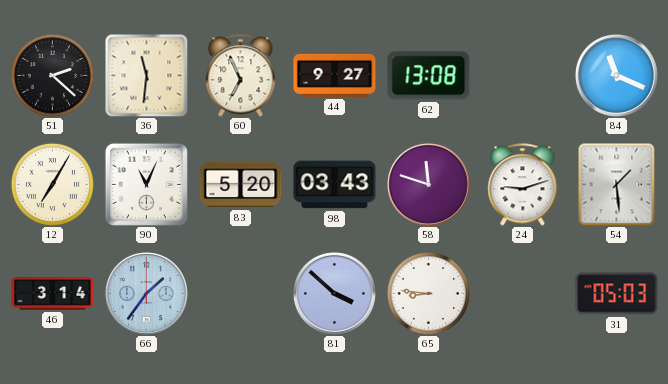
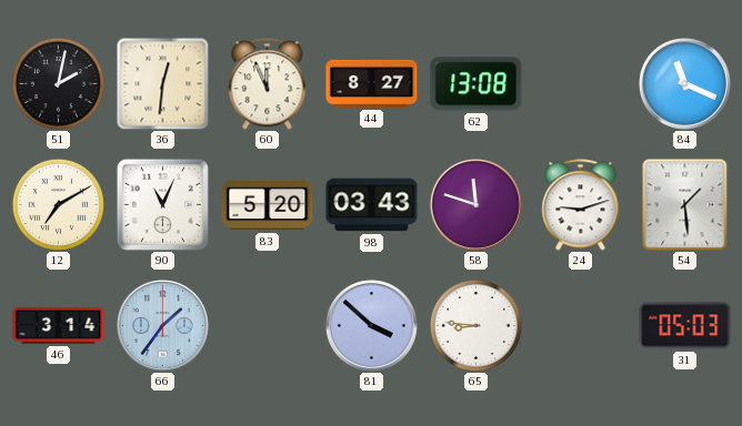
51: 2:22 -> 2:02
36: 11:31 -> 12:31
60: 6:56 -> 11:56
44: 9:27 -> 8:27
12: 7:05 -> 7:10
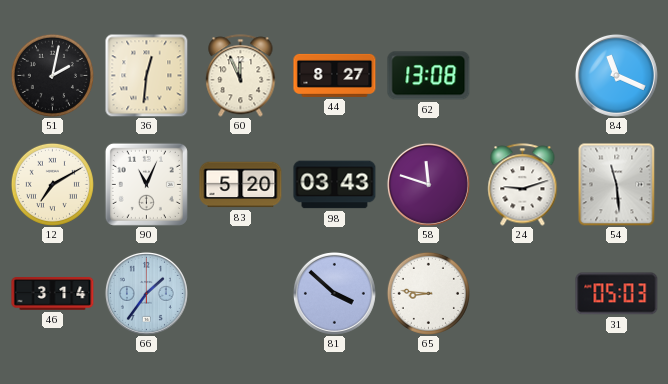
54: 1:29 -> 11:29
